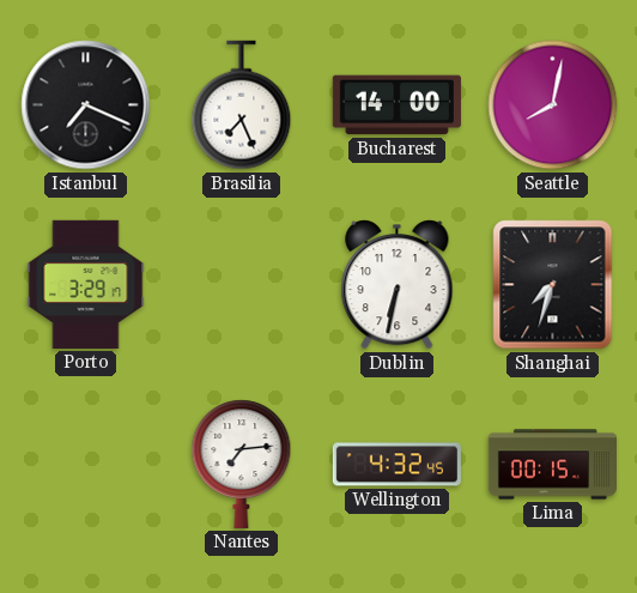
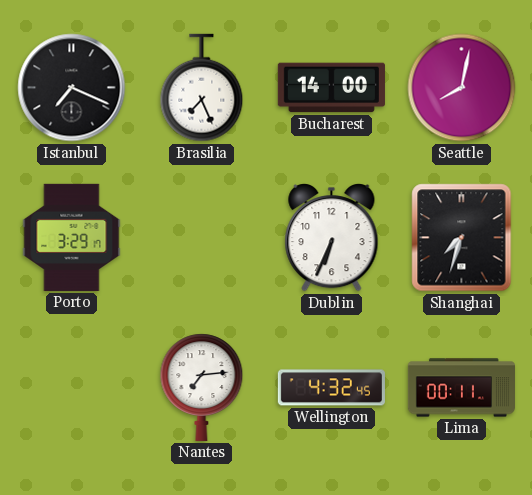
Dublin: 6:32 -> 6:34
Lima: 00:15 -> 00:11
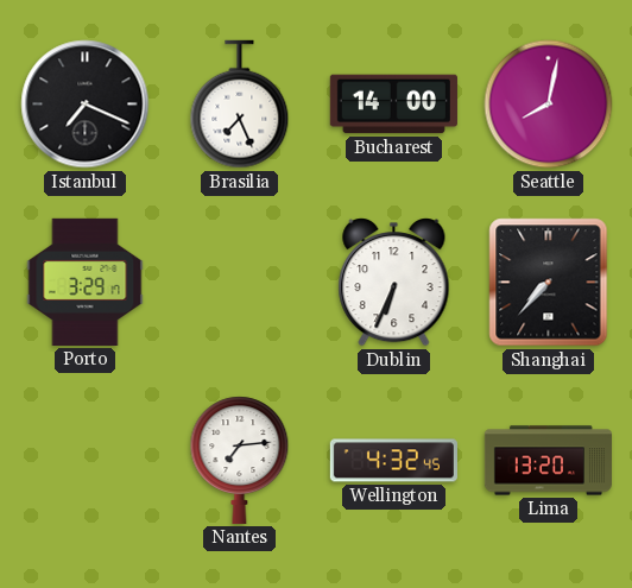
Shanghai: 7:33 -> 7:37
Lima: 00:11 -> 13:20
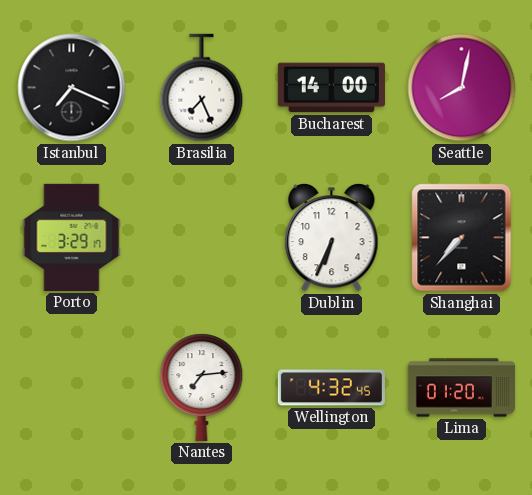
Lima: 13:20 -> 01:20
